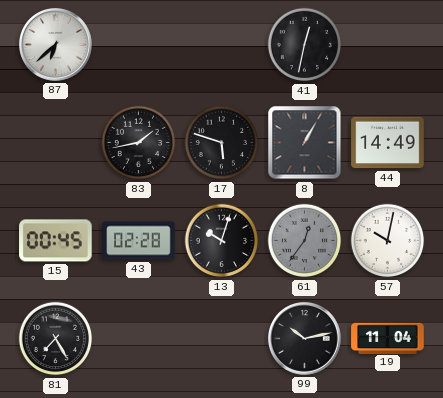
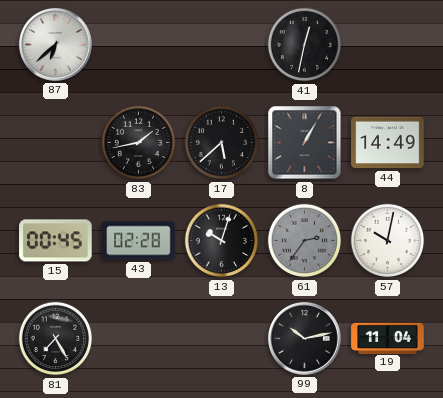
17: 5:48 -> 5:38
61: 12:36 -> 2:36
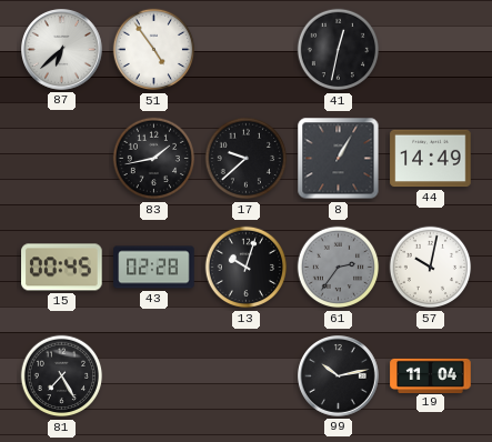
51: none -> 4:54
17: 5:38 -> 9:38
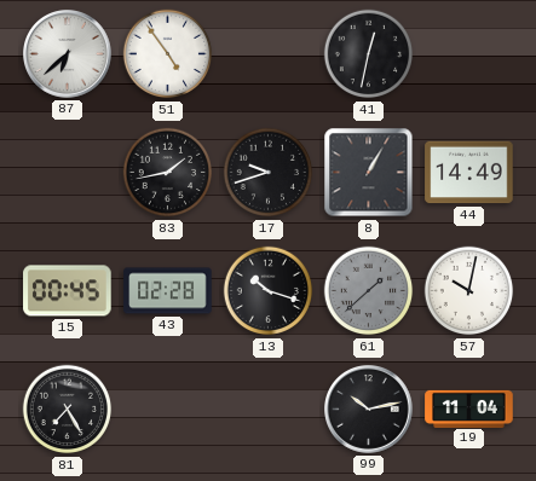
17: 9:38 -> 9:42
13: 10:03 -> 10:18
61: 2:36 -> 1:38
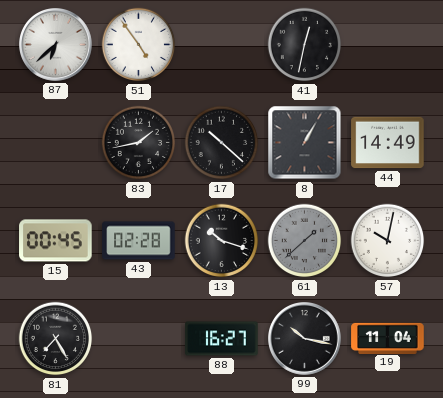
17: 9:42 -> 10:22
88: none -> 16:27
99: 10:13 -> 10:17
